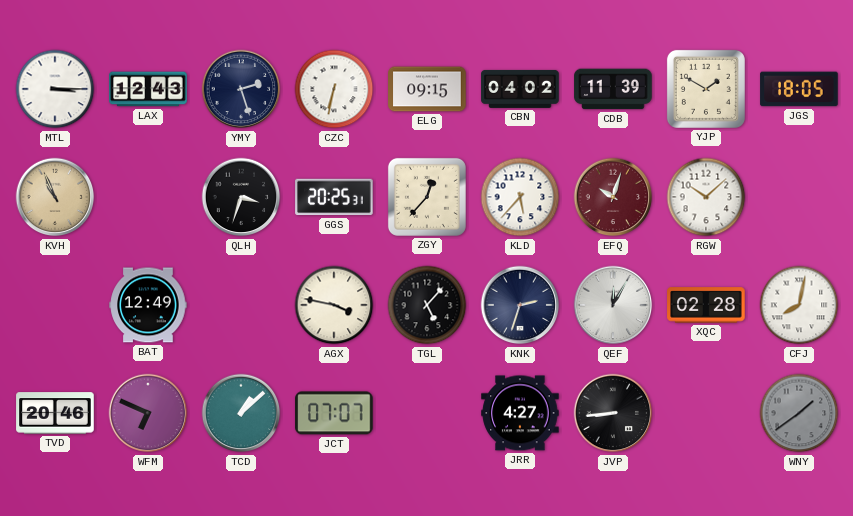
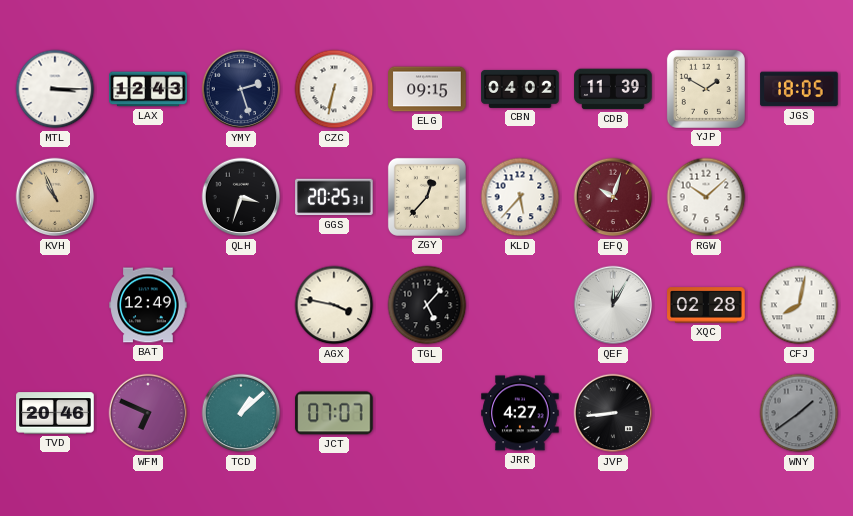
KNK: 2:33 -> none
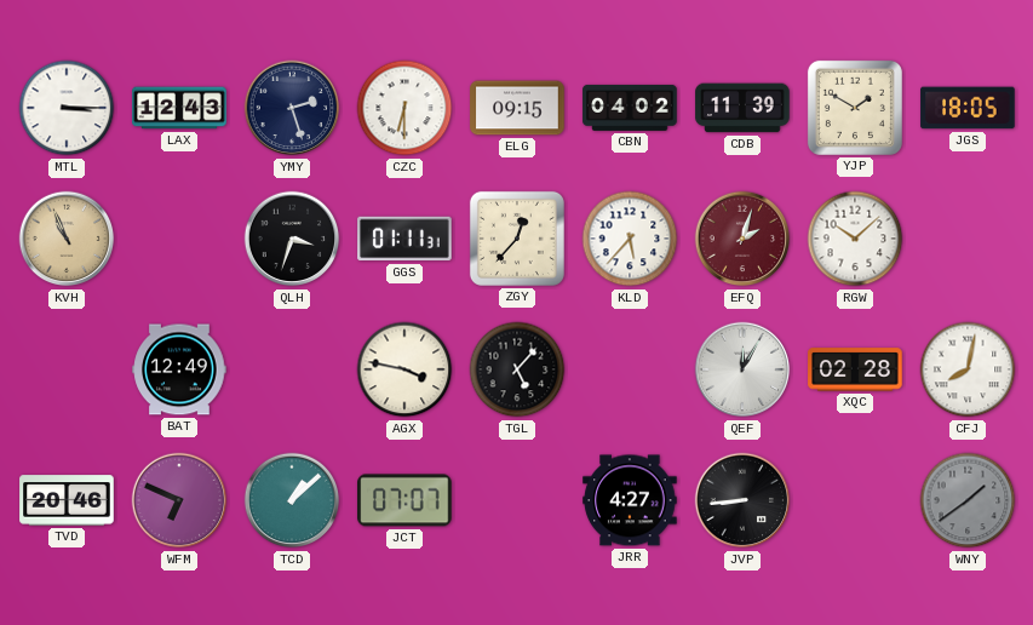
CZC: 6:32 -> 6:30
GGS: 20:25 -> 01:11
EFQ: 10:03 -> 2:03
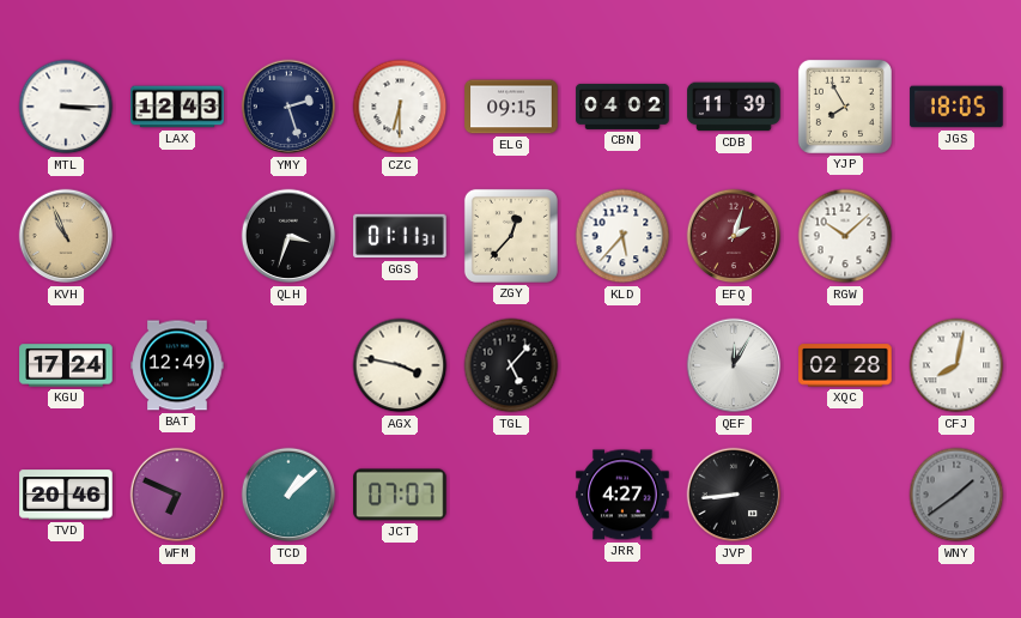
YJP: 1:50 -> 7:55
KGU: none -> 17:24
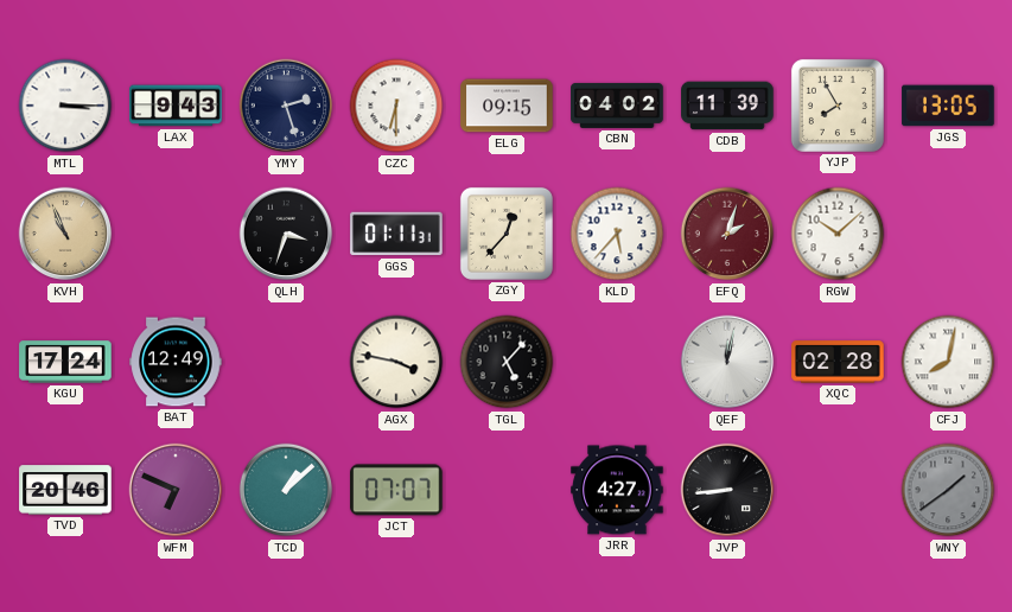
LAX: 12:43 -> 9:43
JGS: 18:05 -> 13:05
QEF: 12:05 -> 12:02
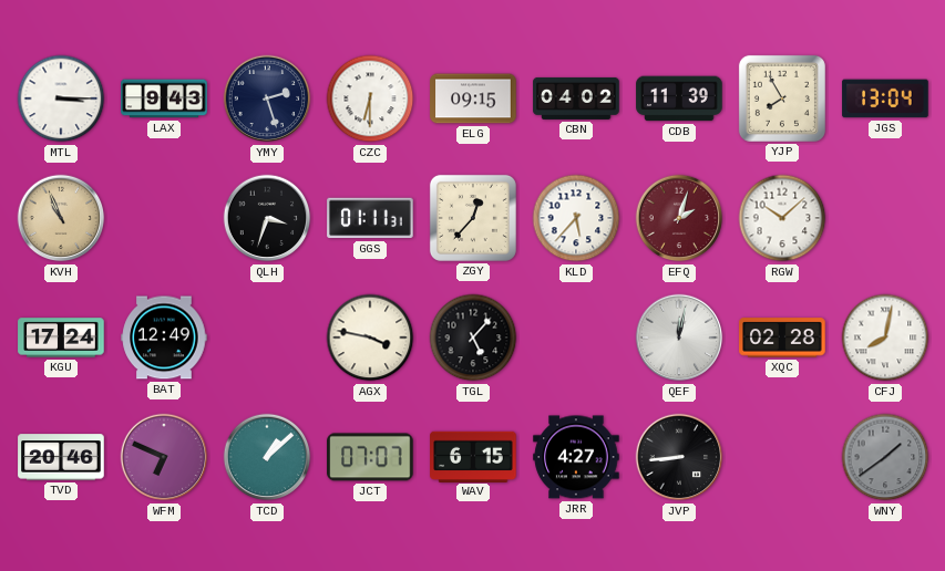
JGS: 13:05 -> 13:04
WAV: none -> 6:15
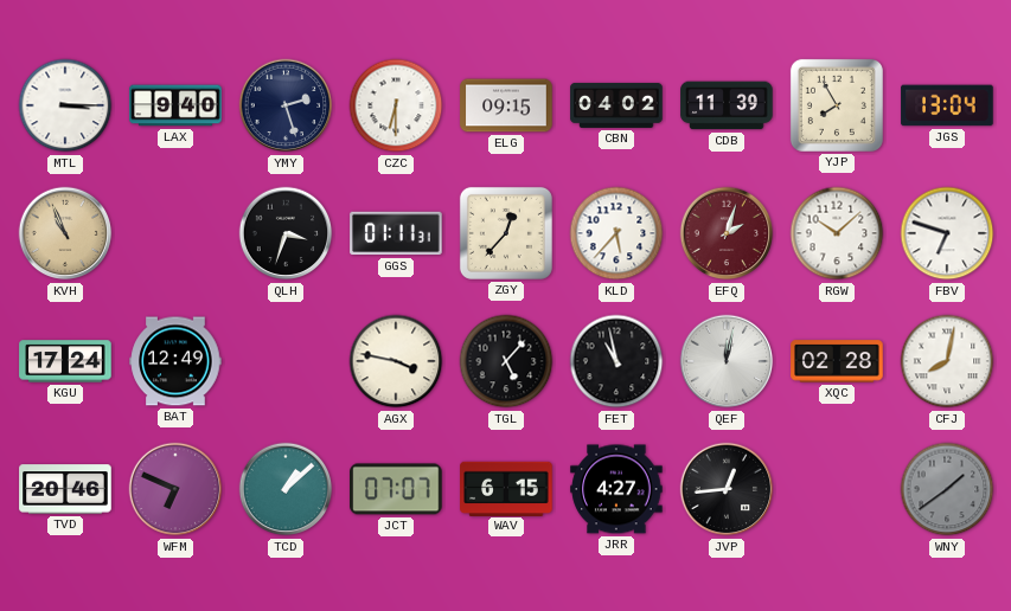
LAX: 9:43 -> 9:40
FBV: none -> 6:48
FET: none -> 10:58
JVP: 8:44 -> 12:44
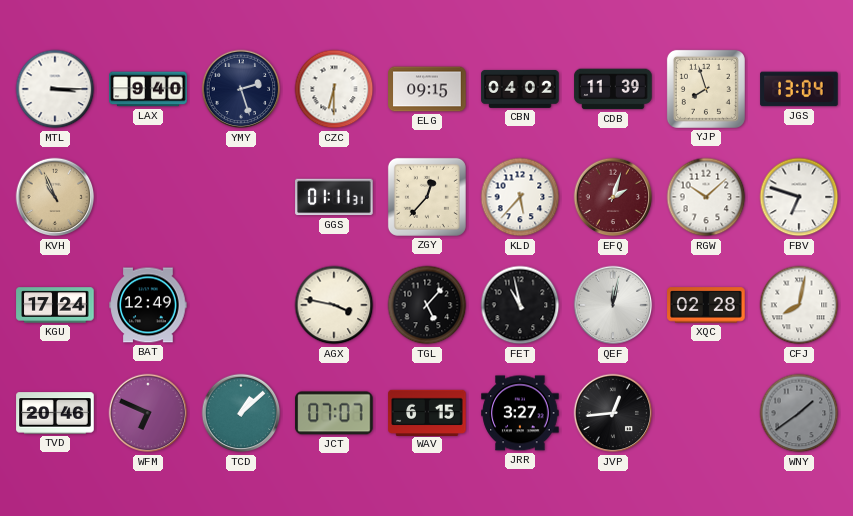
YJP: 7:55 -> 7:57
QLH: 3:33 -> none
JRR: 4:27 -> 3:27
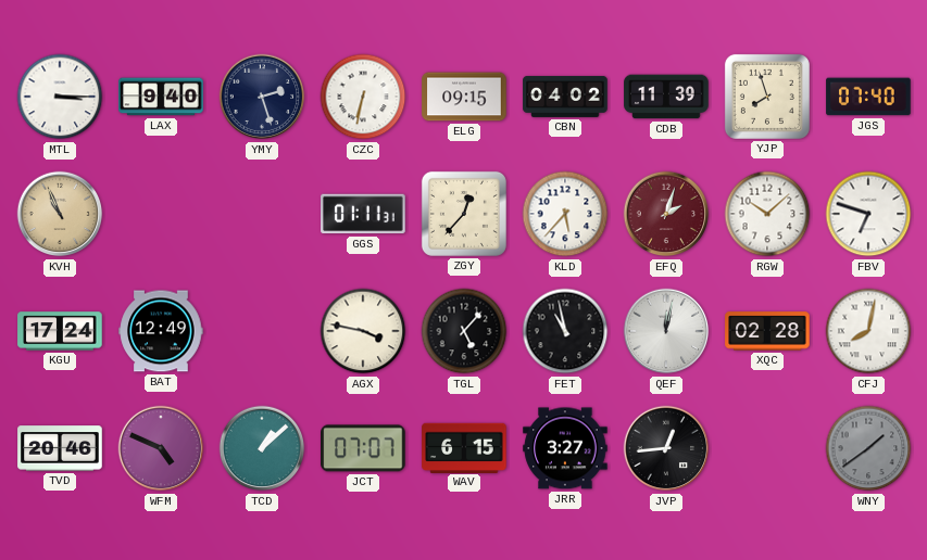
CZC: 6:30 -> 6:32
JGS: 13:04 -> 07:40
WFM: 6:49 -> 4:49
